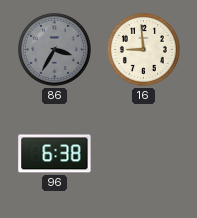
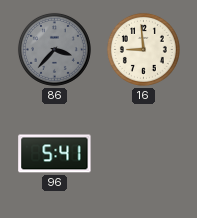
86: 3:35 -> 3:37
96: 6:38 -> 5:41
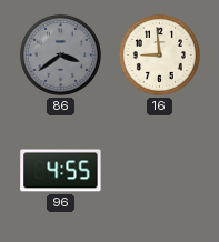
86: 3:37 -> 3:39
96: 5:41 -> 4:55
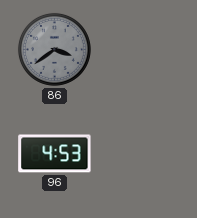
16: 8:59 -> none
96: 4:55 -> 4:53
